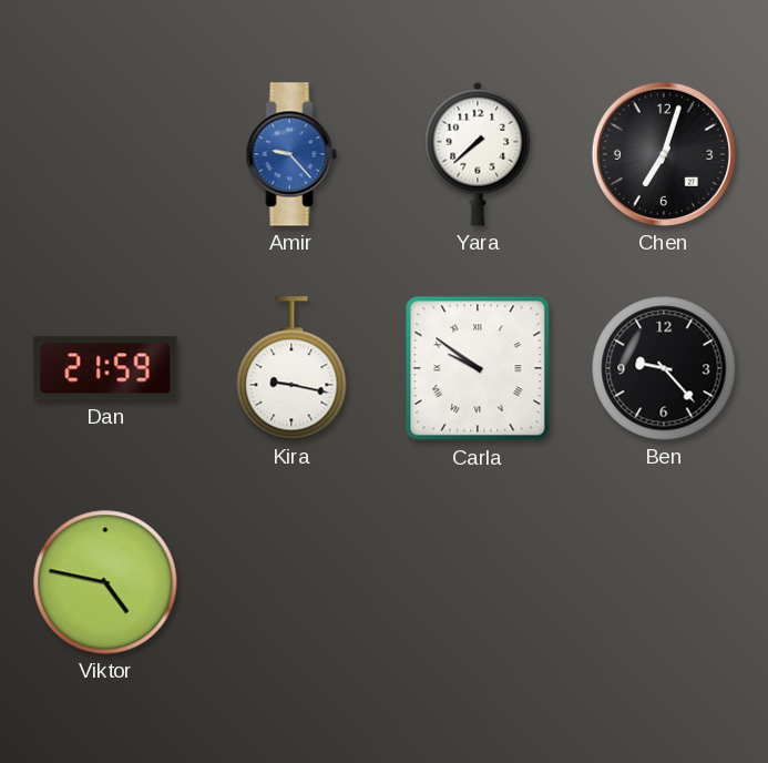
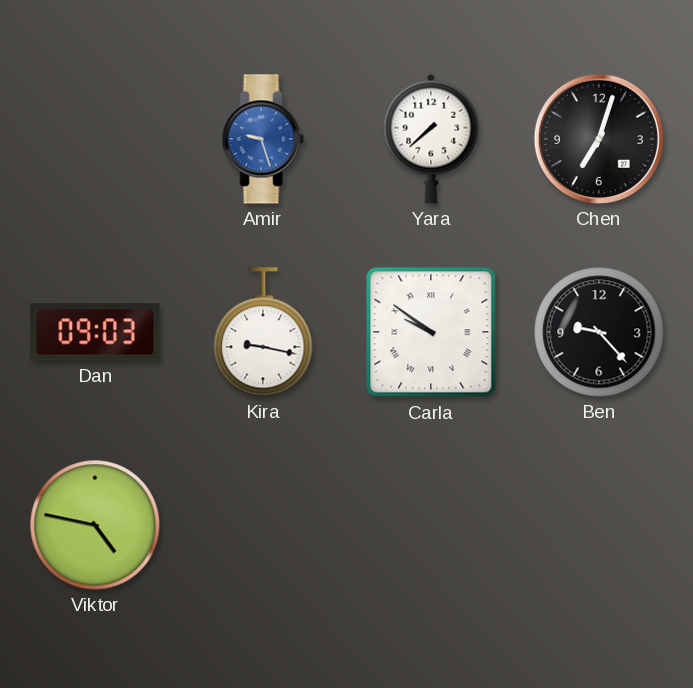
Amir: 9:23 -> 9:27
Dan: 21:59 -> 09:03
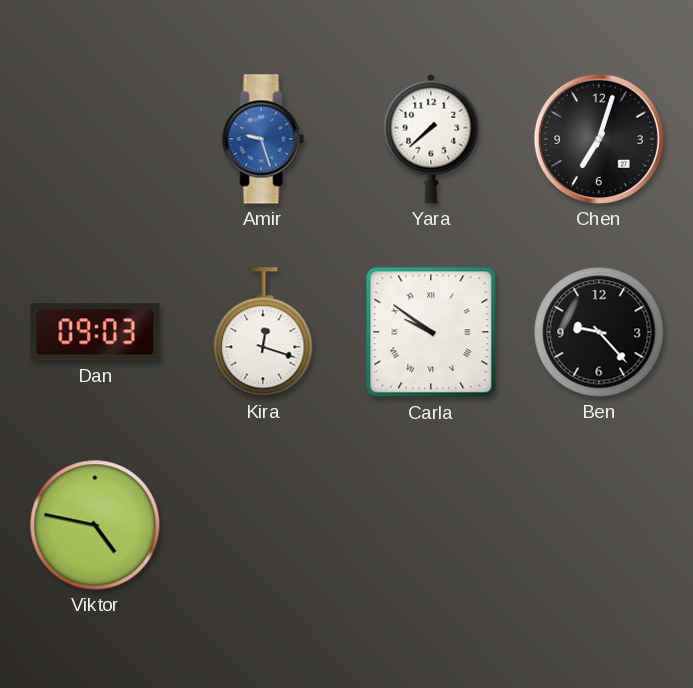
Kira: 9:17 -> 12:18
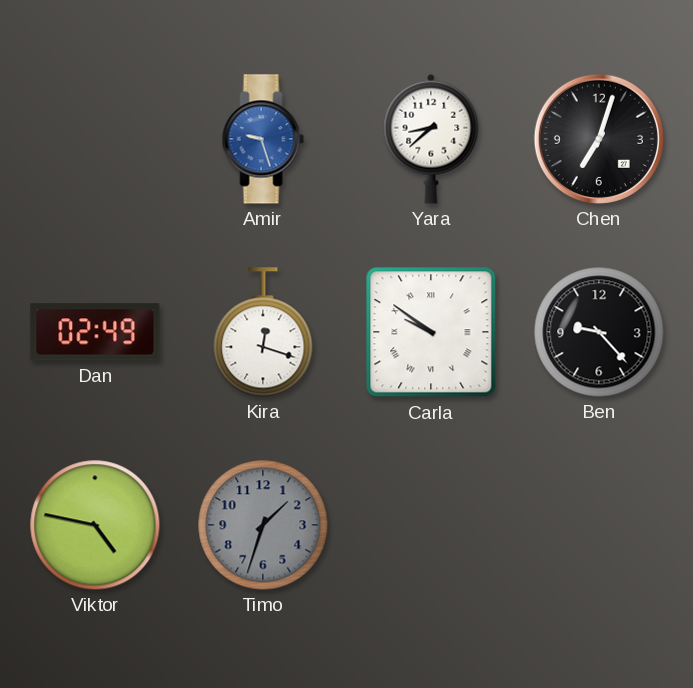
Yara: 7:38 -> 8:38
Dan: 09:03 -> 02:49
Timo: none -> 1:33
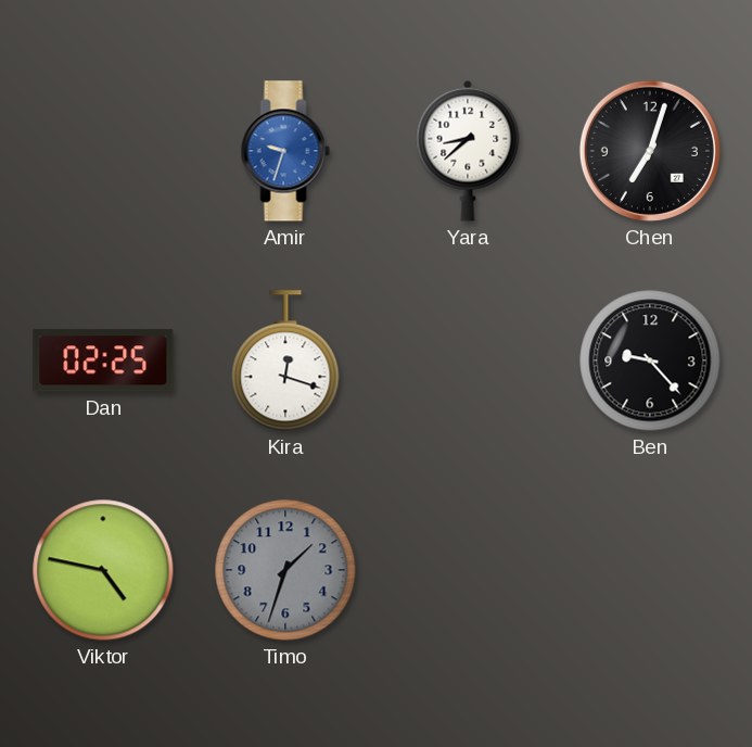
Amir: 9:27 -> 9:33
Dan: 02:49 -> 02:25
Carla: 9:51 -> none
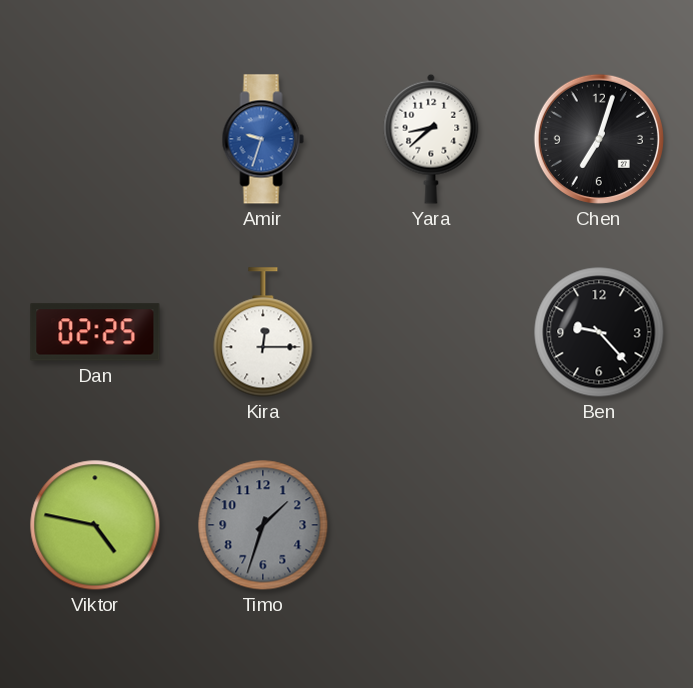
Kira: 12:18 -> 12:15
